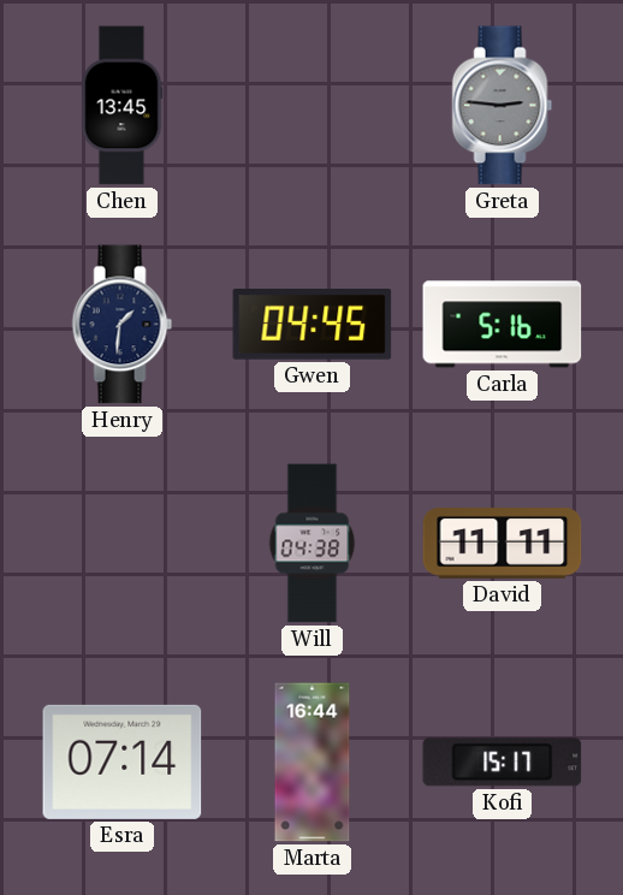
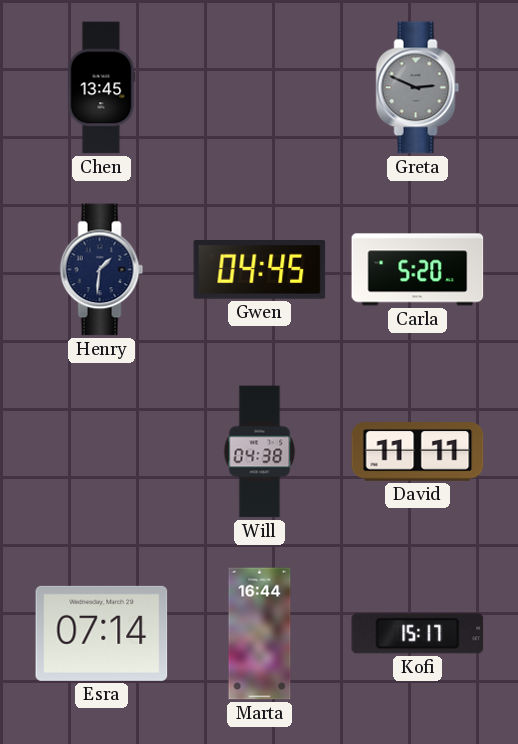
Greta: 2:46 -> 2:49
Carla: 5:16 -> 5:20
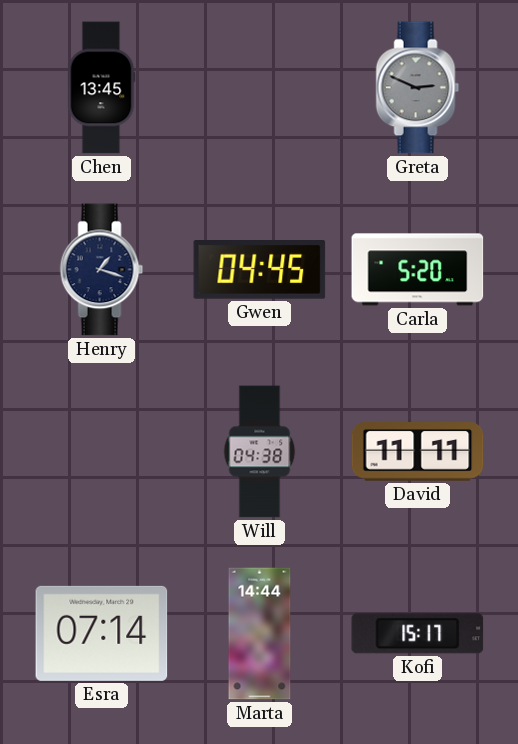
Henry: 1:31 -> 1:18
Marta: 16:44 -> 14:44
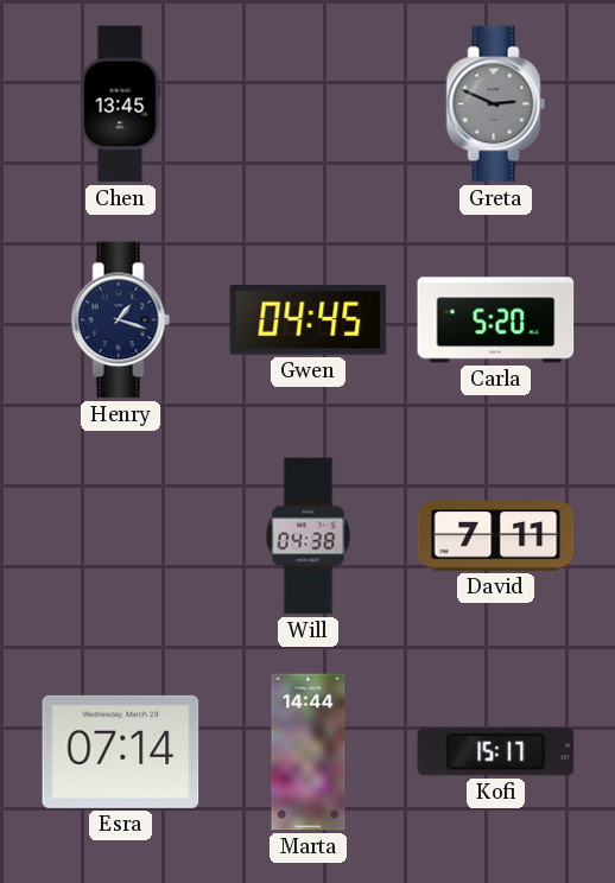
David: 11:11 -> 7:11
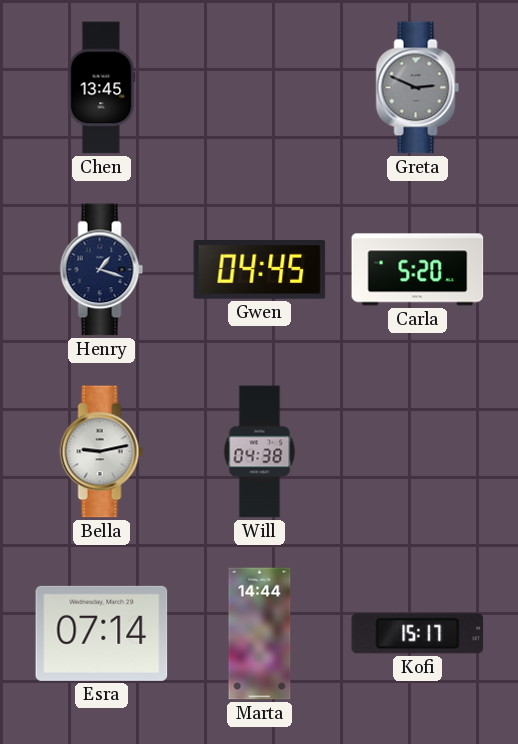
Bella: none -> 9:13
David: 7:11 -> none
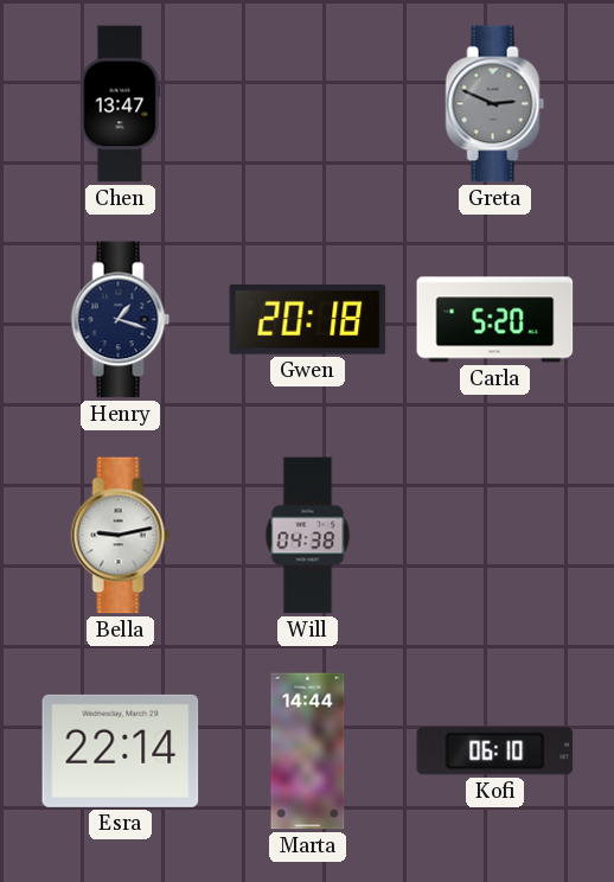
Chen: 13:45 -> 13:47
Gwen: 04:45 -> 20:18
Esra: 07:14 -> 22:14
Kofi: 15:17 -> 06:10
